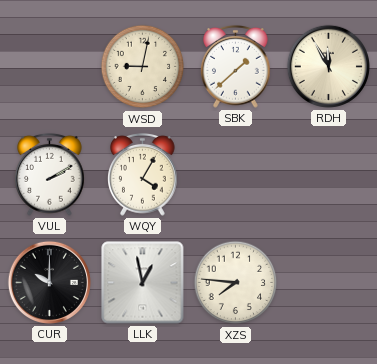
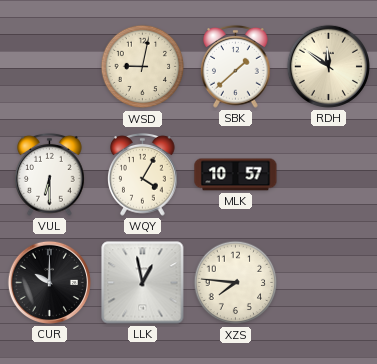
RDH: 11:55 -> 11:51
VUL: 2:10 -> 6:30
MLK: none -> 10:57
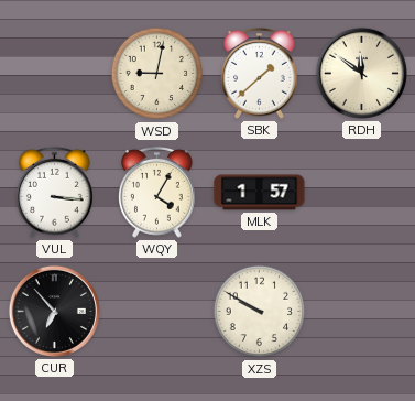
VUL: 6:30 -> 3:16
MLK: 10:57 -> 1:57
CUR: 10:00 -> 6:53
LLK: 12:58 -> none
XZS: 7:46 -> 9:50
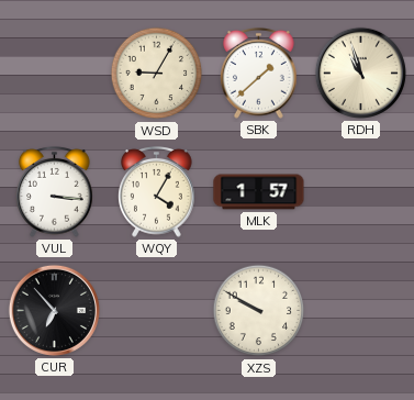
WSD: 9:02 -> 9:05
RDH: 11:51 -> 10:57
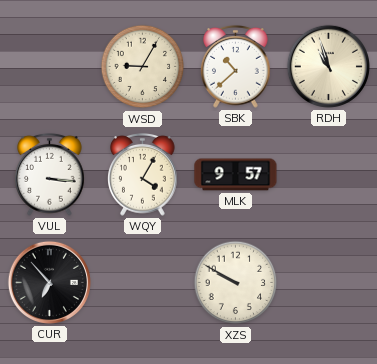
SBK: 1:38 -> 10:38
MLK: 1:57 -> 9:57
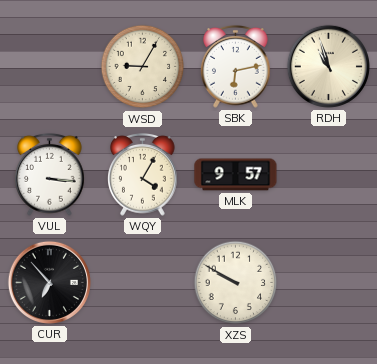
SBK: 10:38 -> 6:13
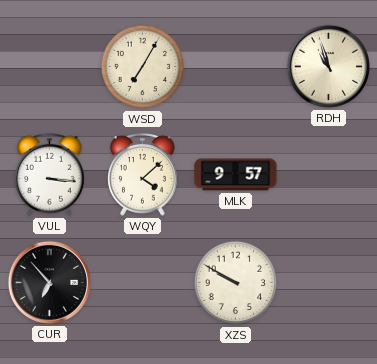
WSD: 9:05 -> 7:05
SBK: 6:13 -> none
WQY: 4:05 -> 4:08
